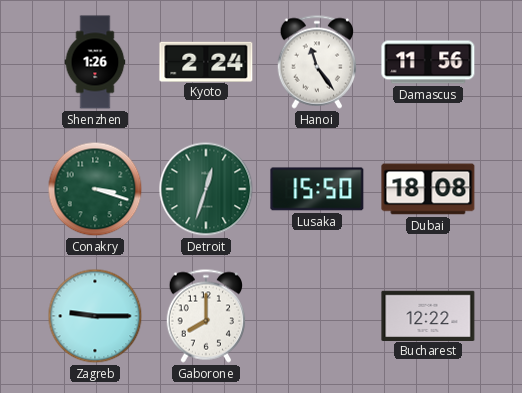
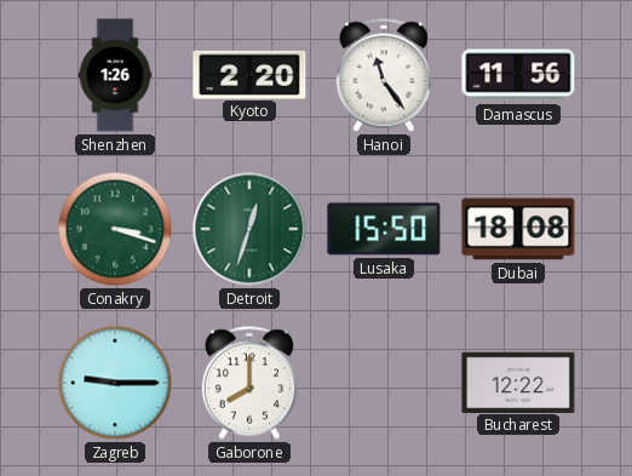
Kyoto: 2:24 -> 2:20
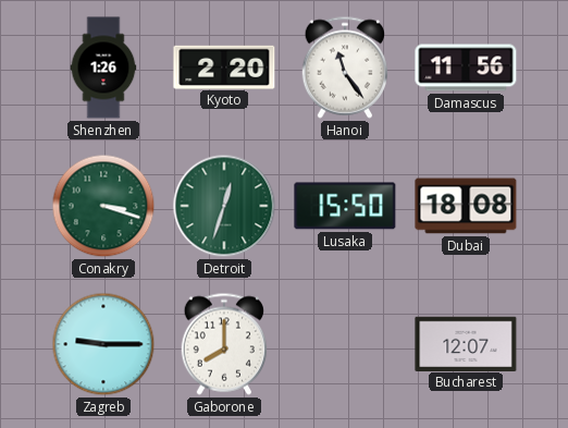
Bucharest: 12:22 -> 12:07
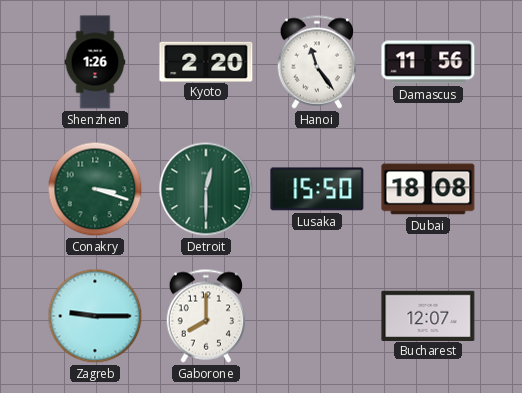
Detroit: 12:33 -> 12:30
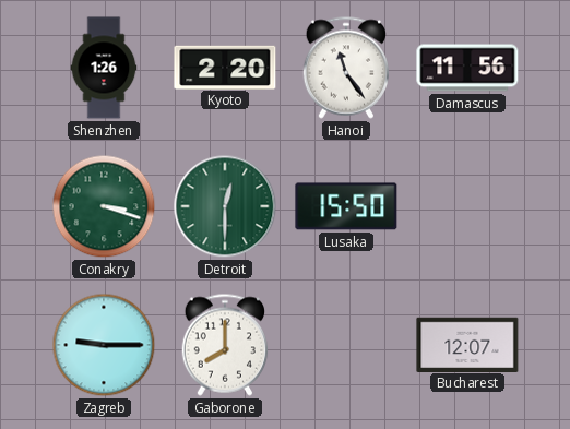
Dubai: 18:08 -> none
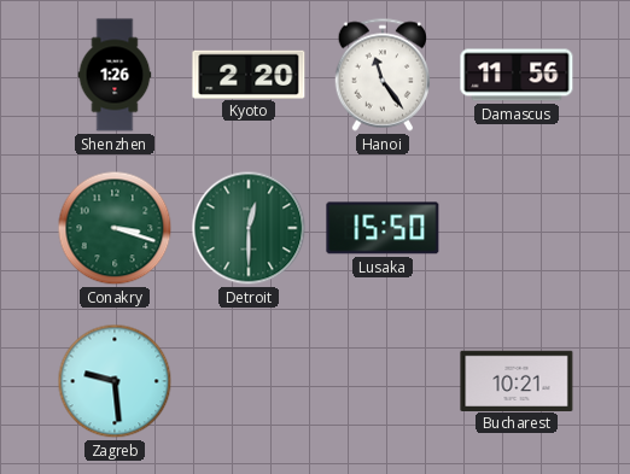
Zagreb: 9:15 -> 9:29
Gaborone: 8:00 -> none
Bucharest: 12:07 -> 10:21
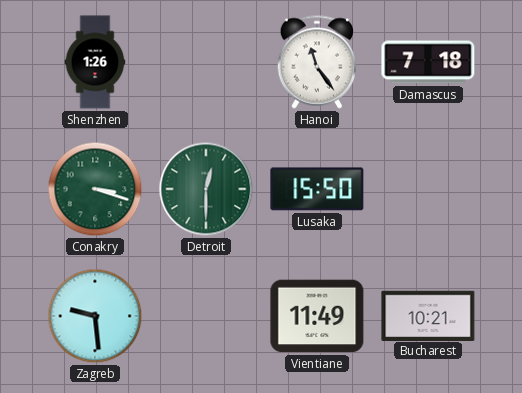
Kyoto: 2:20 -> none
Damascus: 11:56 -> 7:18
Vientiane: none -> 11:49
